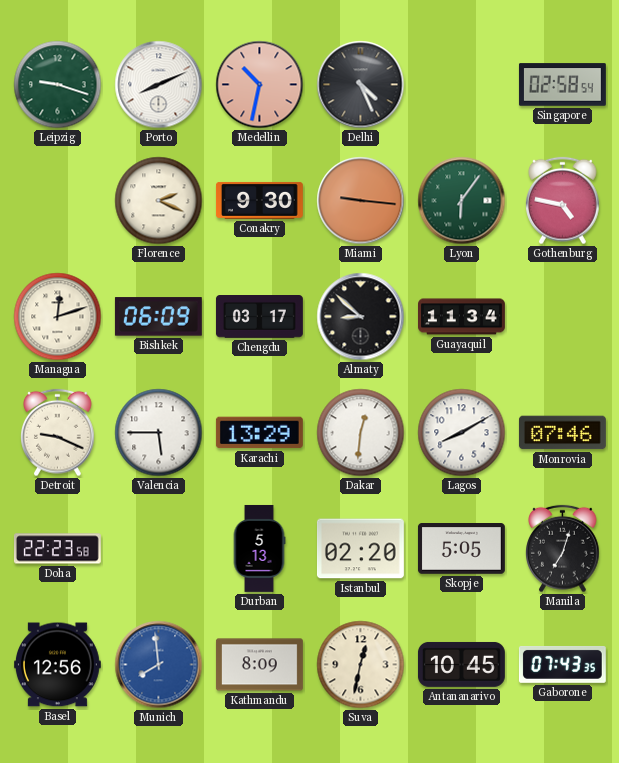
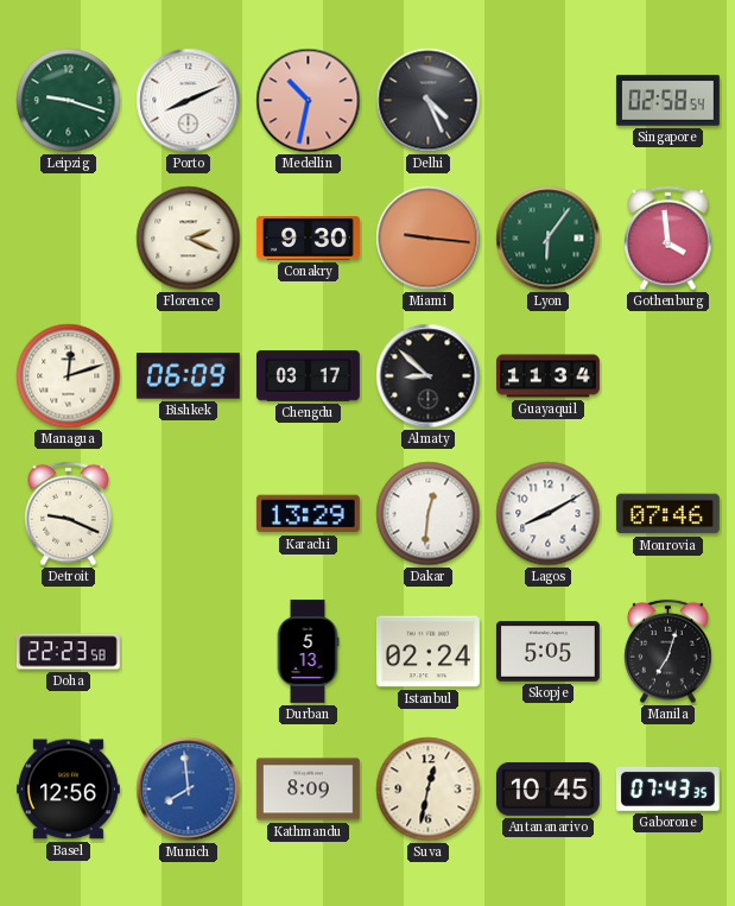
Gothenburg: 4:47 -> 3:59
Valencia: 5:45 -> none
Istanbul: 02:20 -> 02:24
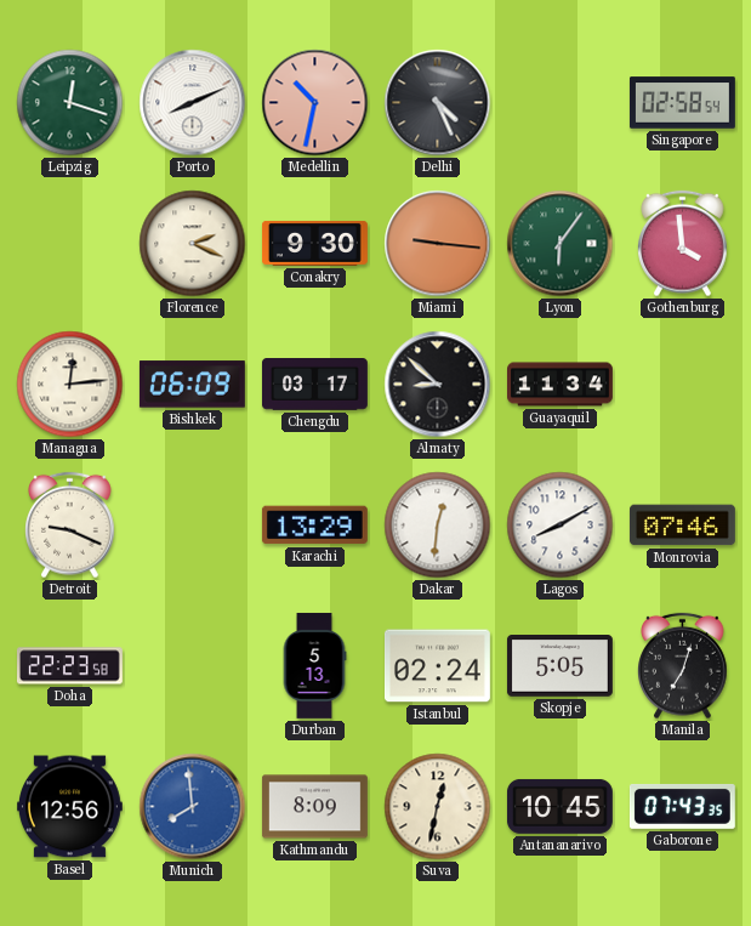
Leipzig: 9:18 -> 12:18
Managua: 12:12 -> 12:14
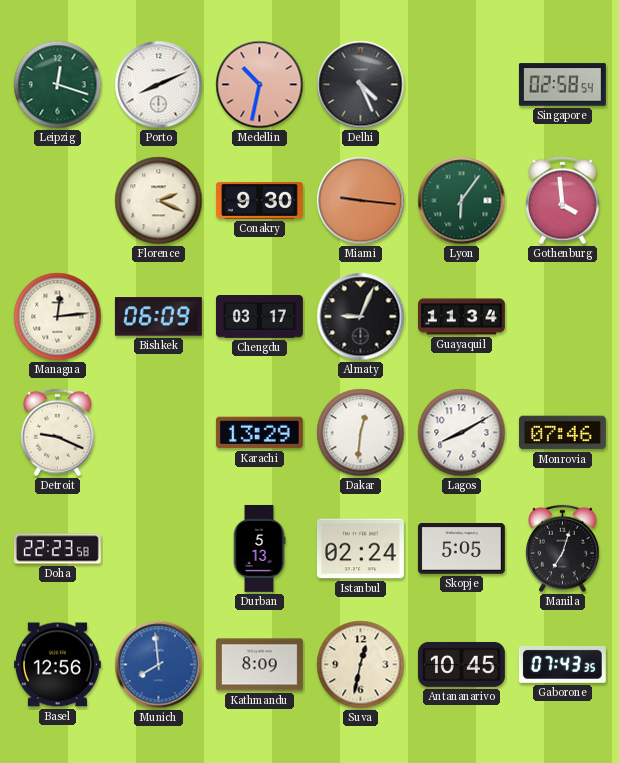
Almaty: 8:52 -> 9:04
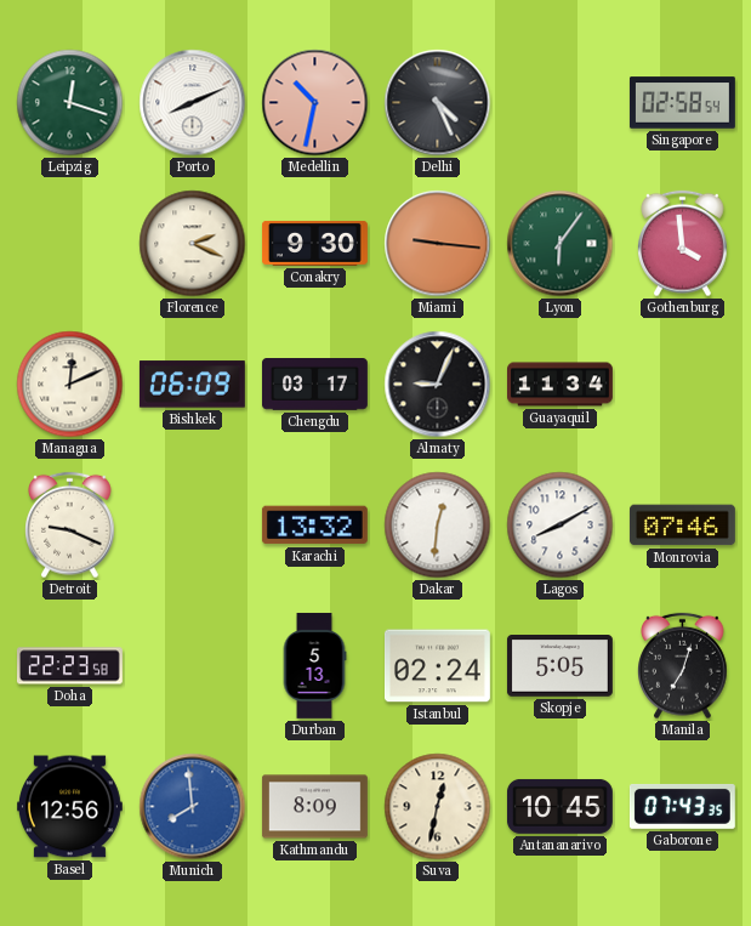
Managua: 12:14 -> 12:11
Karachi: 13:29 -> 13:32
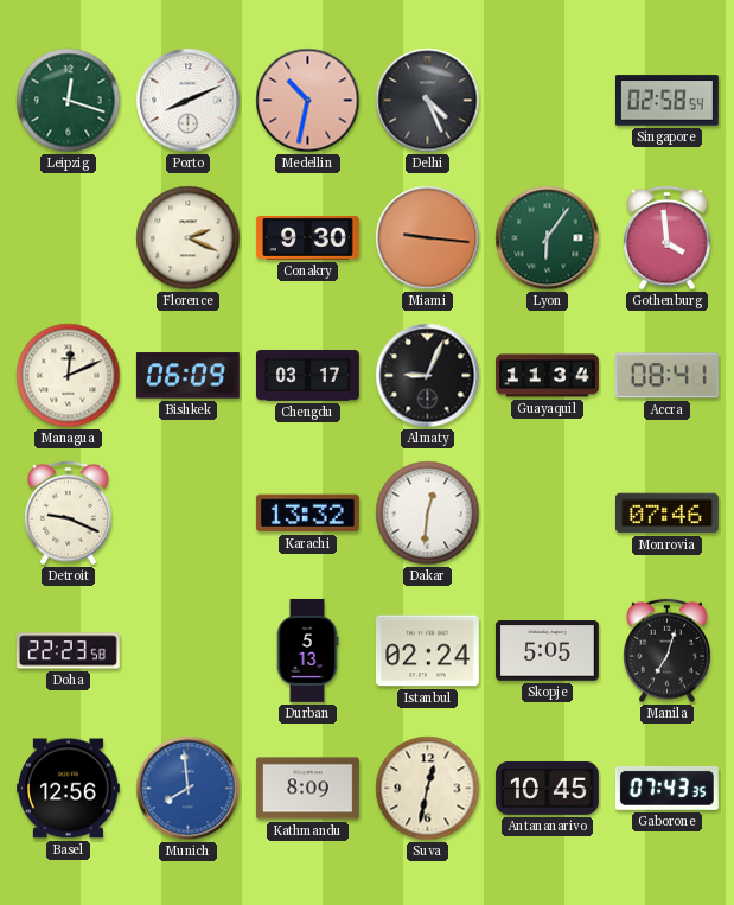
Accra: none -> 08:41
Lagos: 8:10 -> none
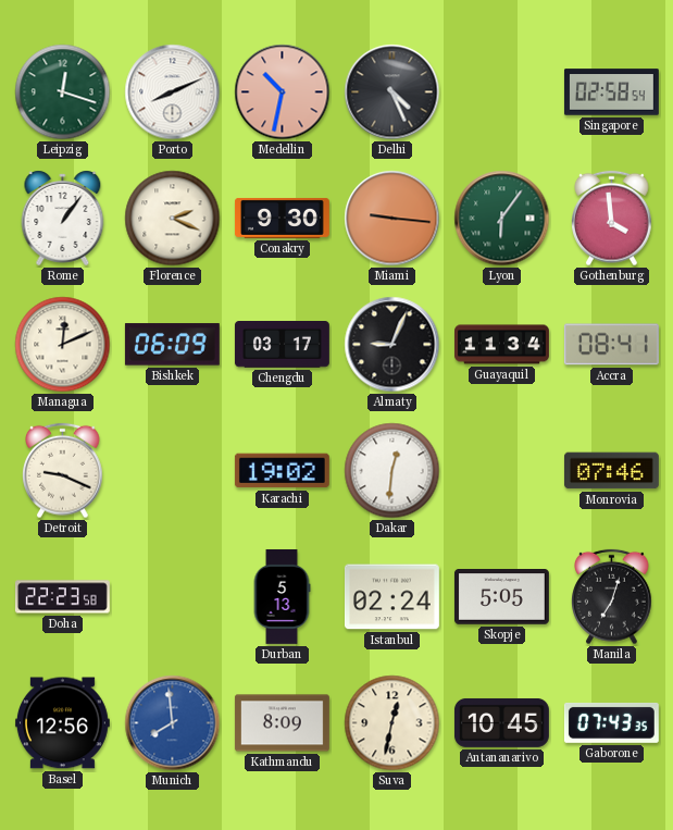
Rome: none -> 1:06
Karachi: 13:32 -> 19:02
